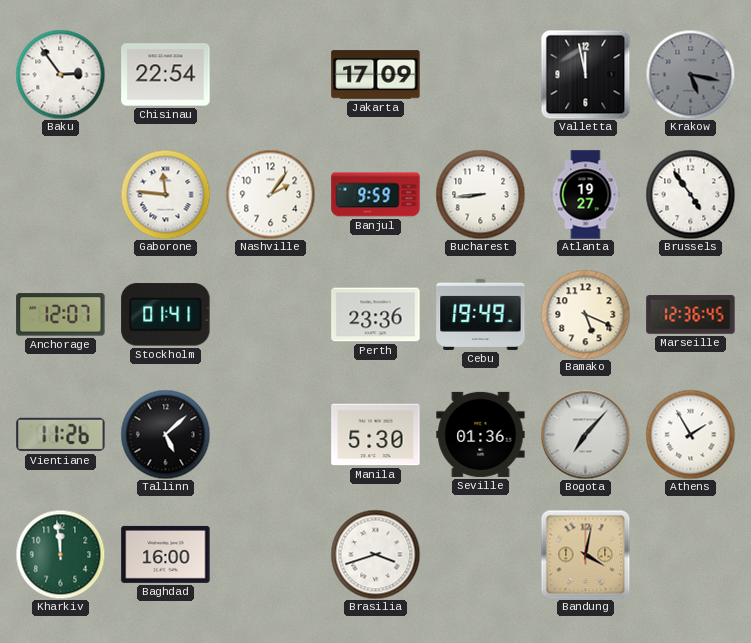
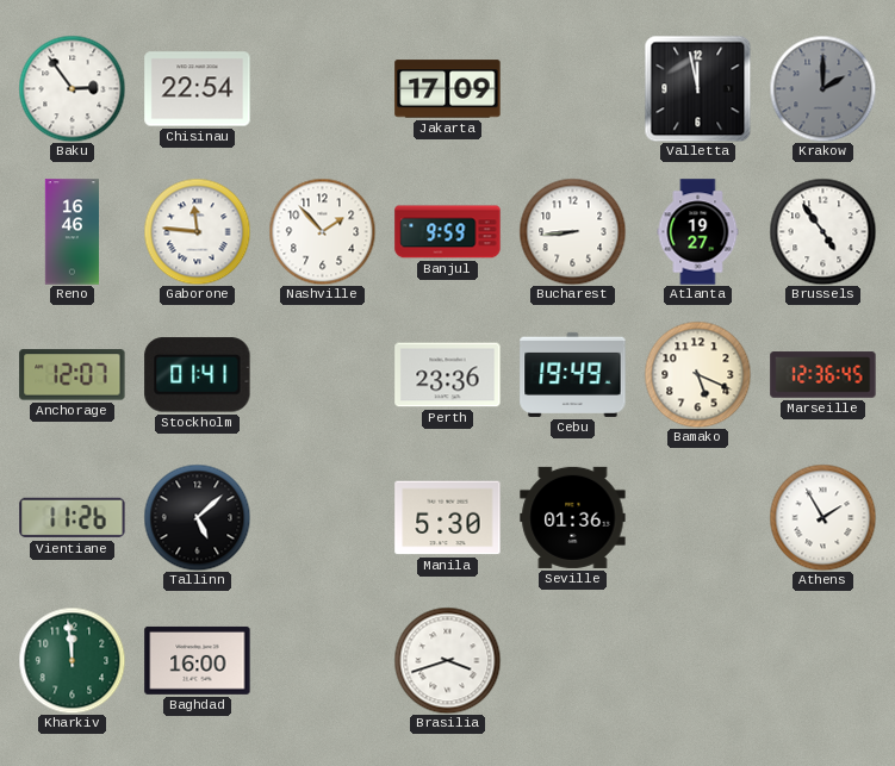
Krakow: 5:17 -> 2:00
Reno: none -> 16:46
Nashville: 2:06 -> 1:53
Bogota: 7:07 -> none
Bandung: 4:02 -> none
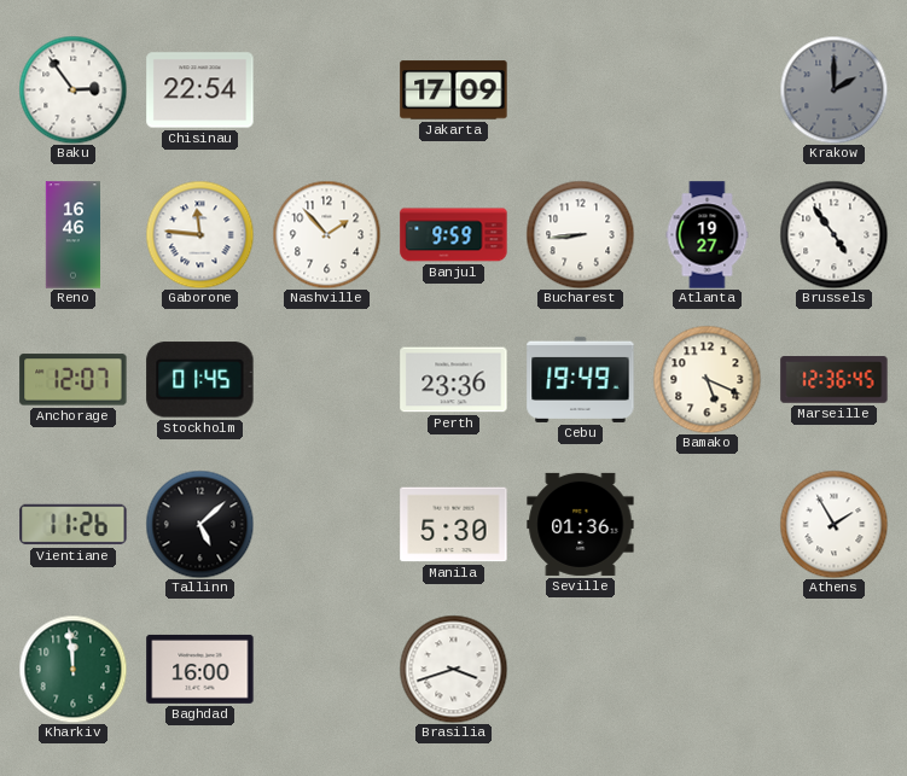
Valletta: 11:58 -> none
Stockholm: 01:41 -> 01:45
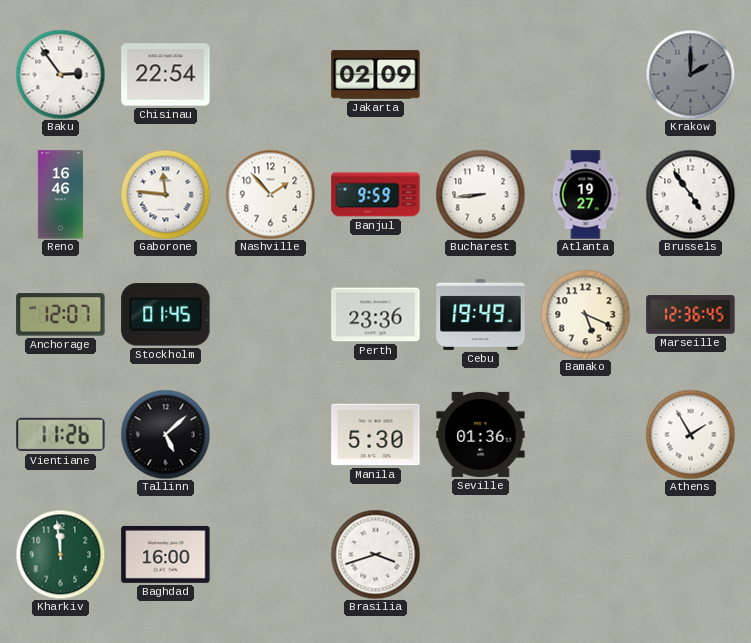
Jakarta: 17:09 -> 02:09
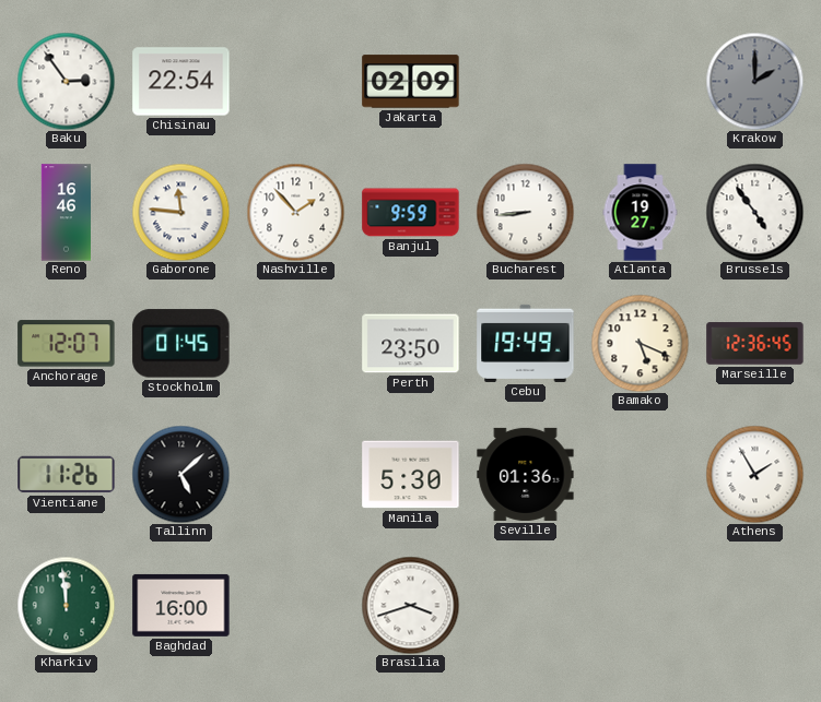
Perth: 23:36 -> 23:50
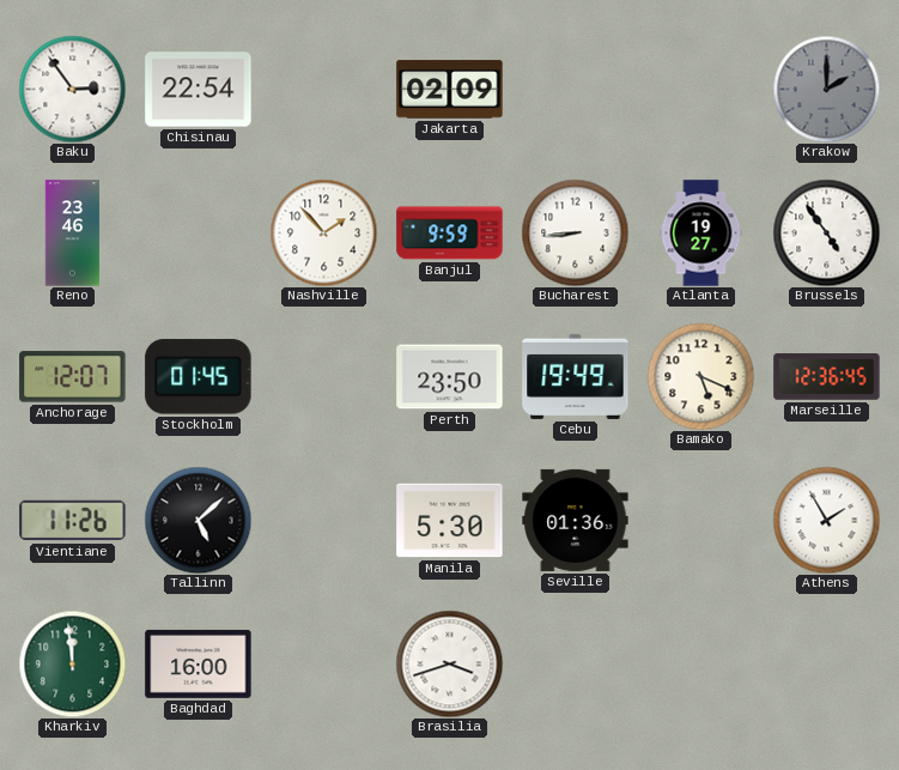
Reno: 16:46 -> 23:46
Gaborone: 11:46 -> none
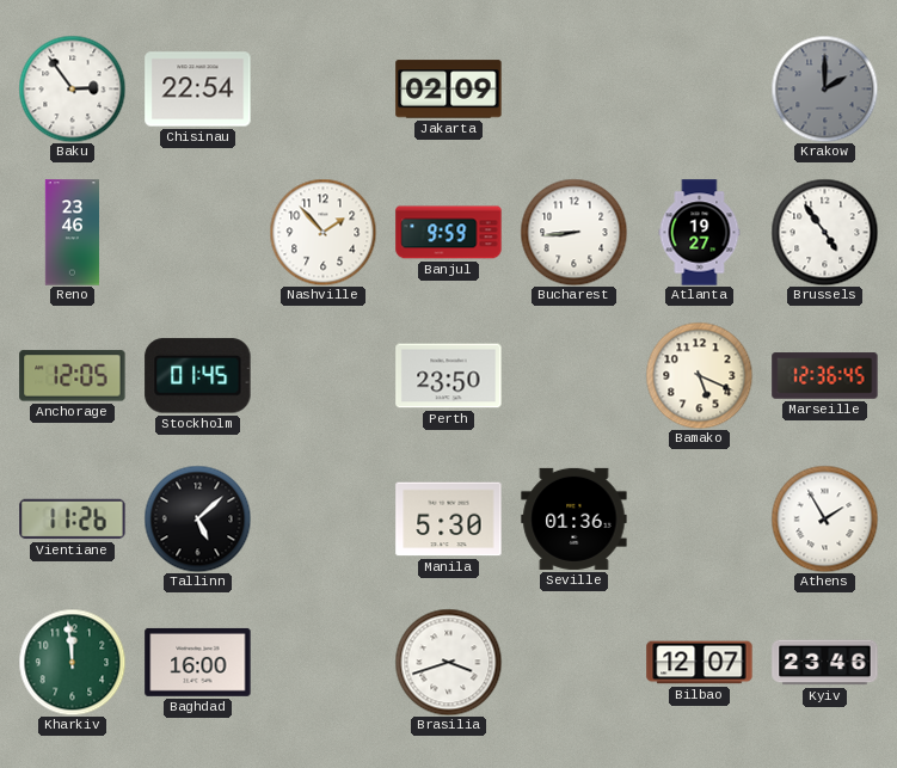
Anchorage: 12:07 -> 12:05
Cebu: 19:49 -> none
Bilbao: none -> 12:07
Kyiv: none -> 23:46
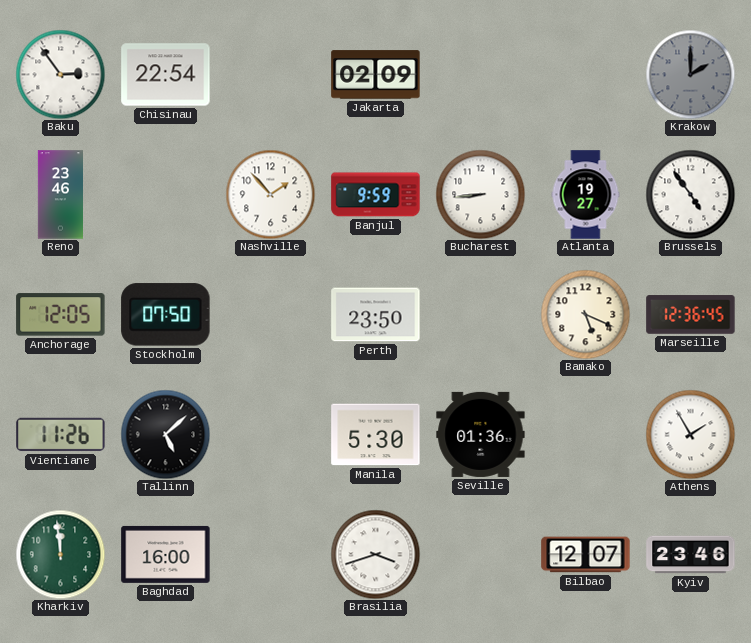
Stockholm: 01:45 -> 07:50
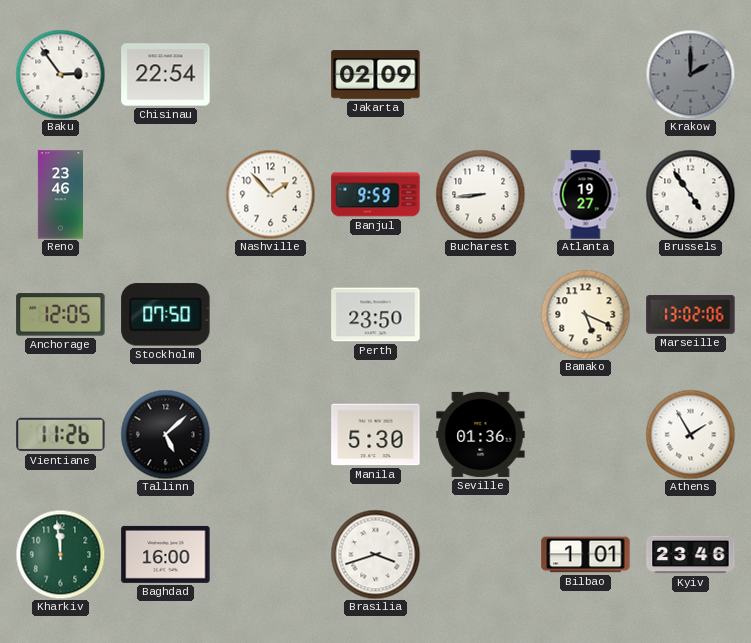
Marseille: 12:36 -> 13:02
Bilbao: 12:07 -> 1:01
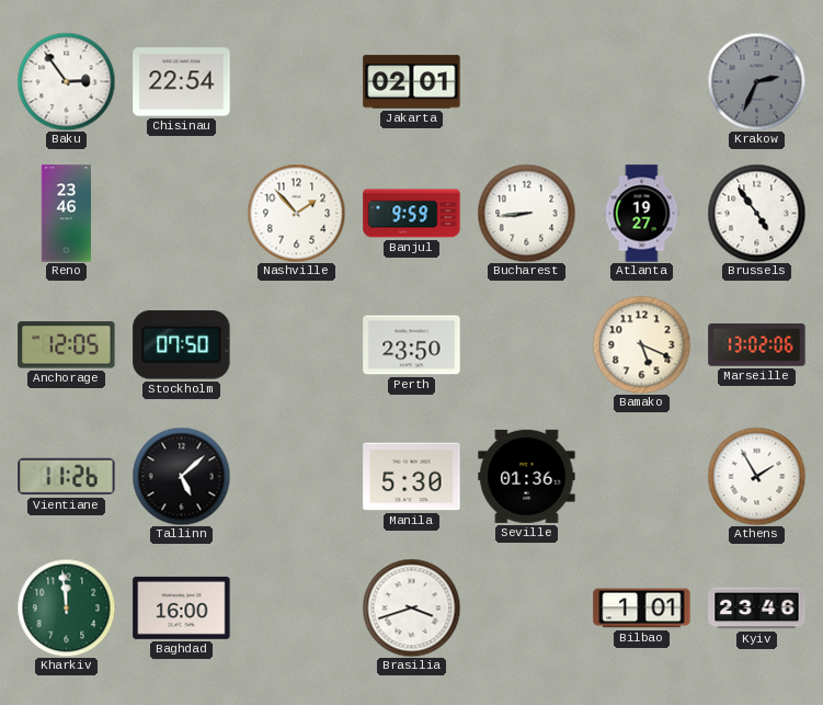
Jakarta: 02:09 -> 02:01
Krakow: 2:00 -> 2:34
